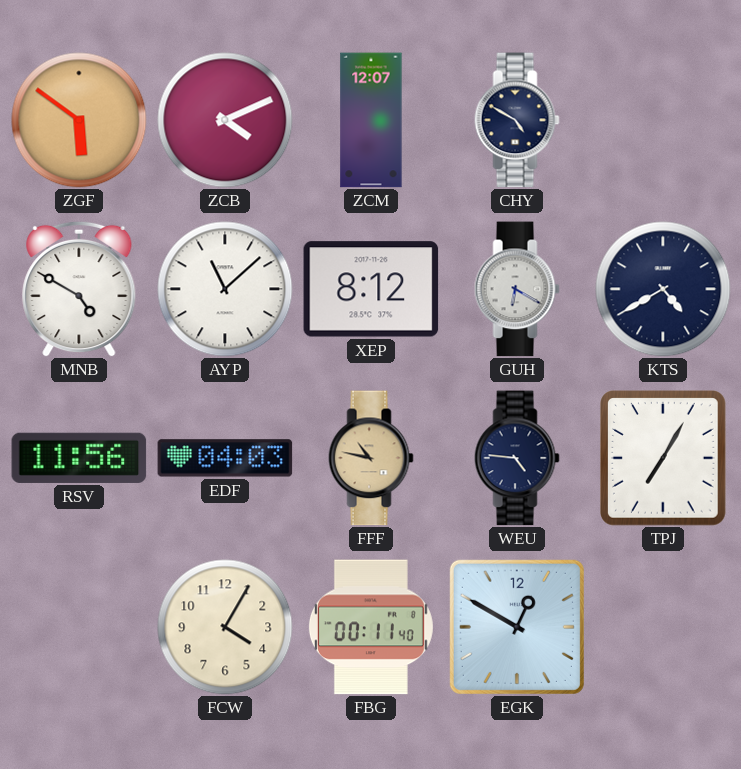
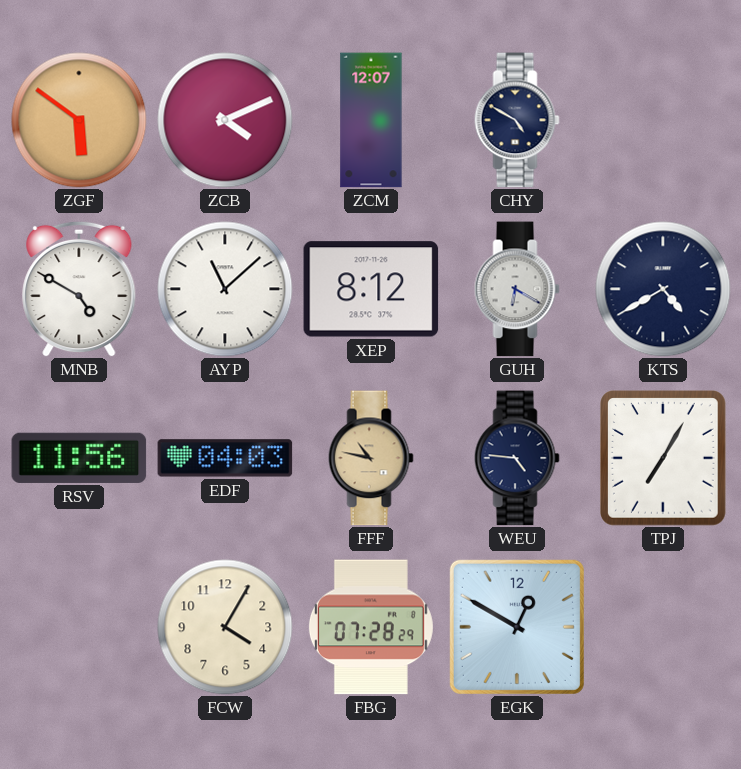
FBG: 00:11 -> 07:28
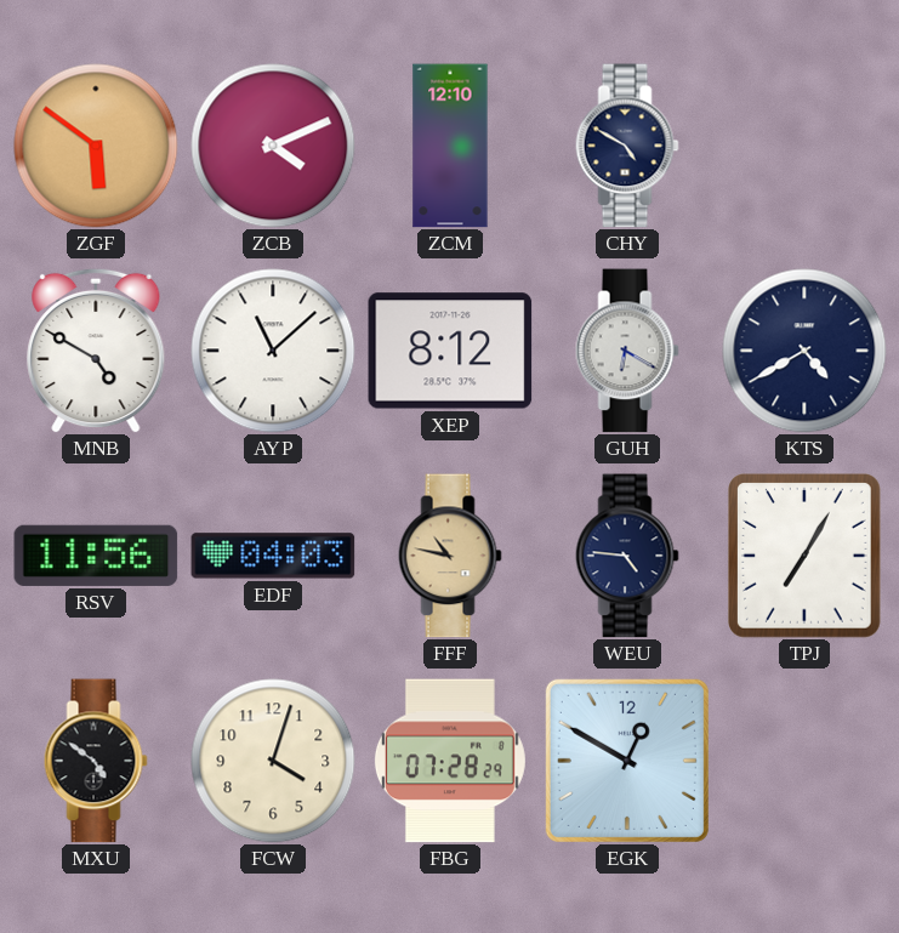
ZCM: 12:07 -> 12:10
MXU: none -> 4:51
FCW: 4:05 -> 4:03
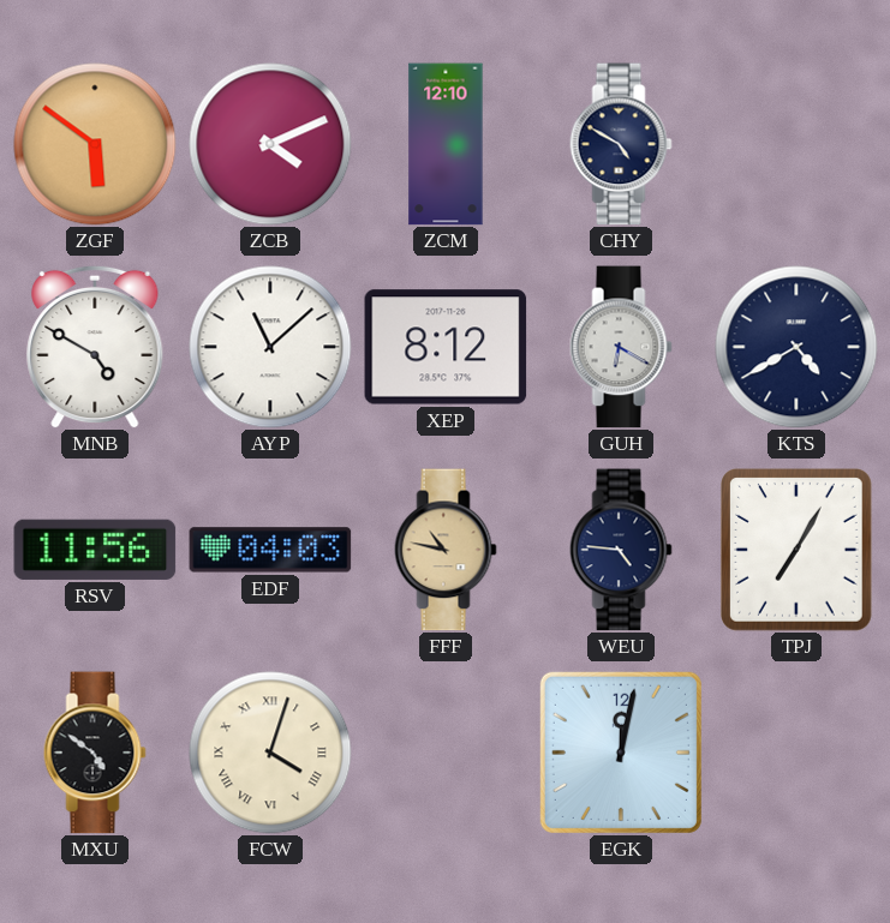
FCW numerals: Arabic -> Roman
FBG: 07:28 -> none
EGK: 12:50 -> 12:02
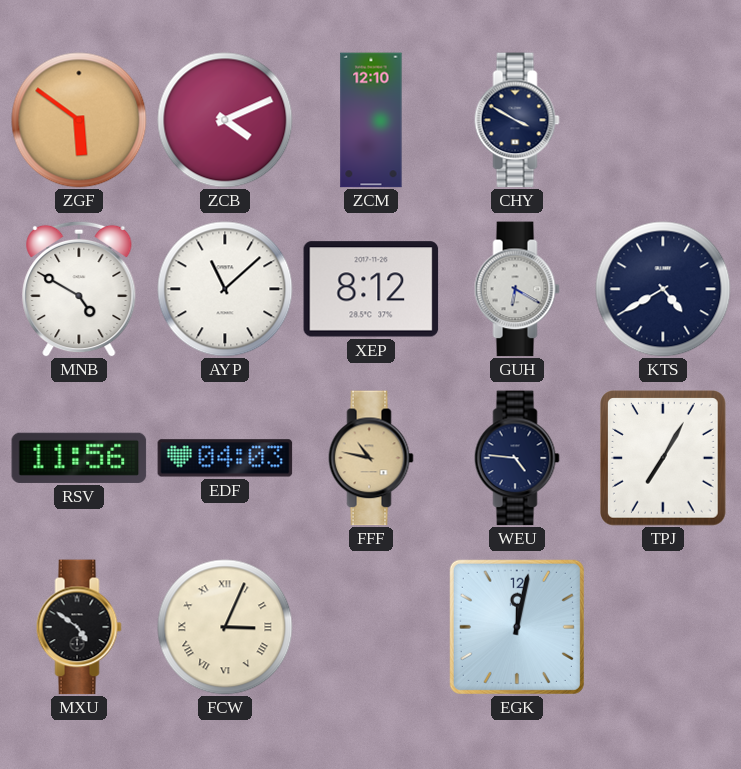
CHY: 4:50 -> 3:50
FCW: 4:03 -> 3:04
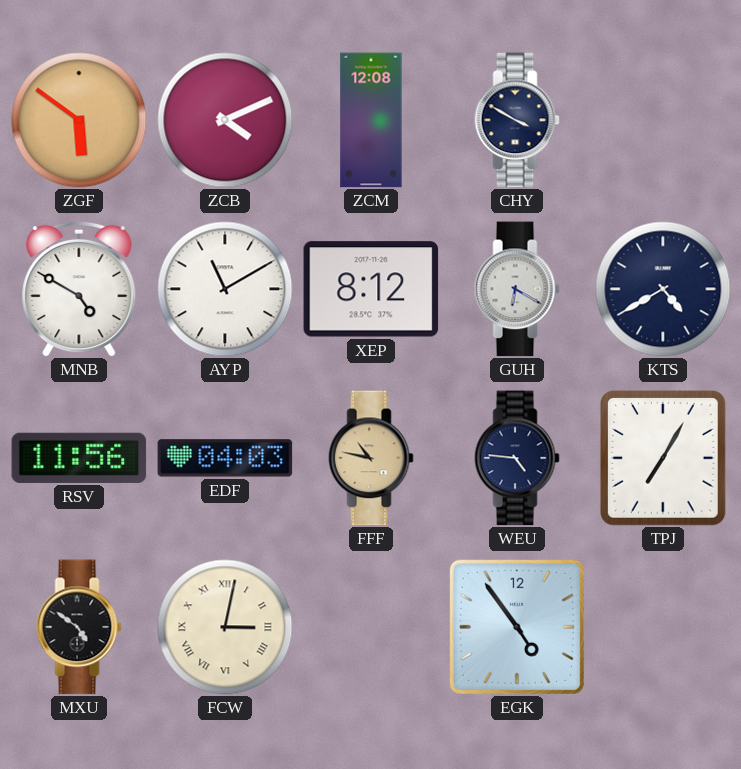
ZCM: 12:10 -> 12:08
AYP: 11:08 -> 11:10
FCW: 3:04 -> 3:02
EGK: 12:02 -> 4:54
